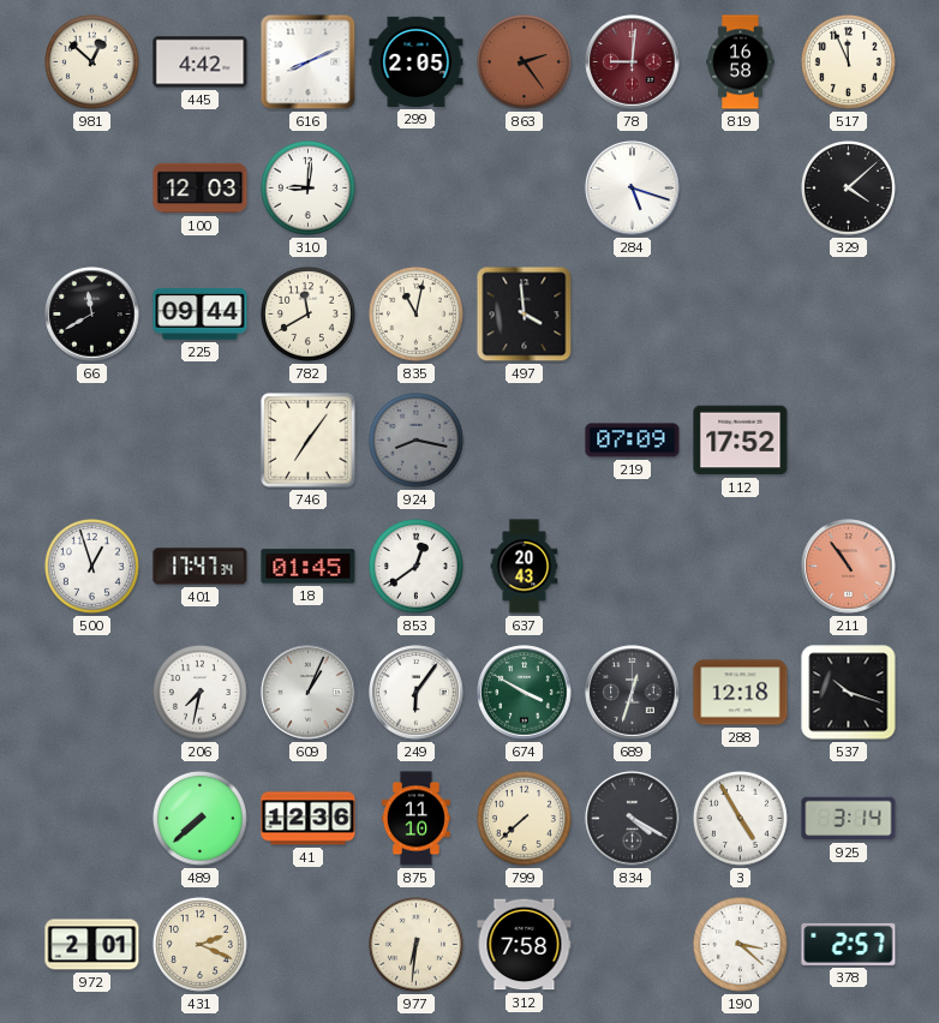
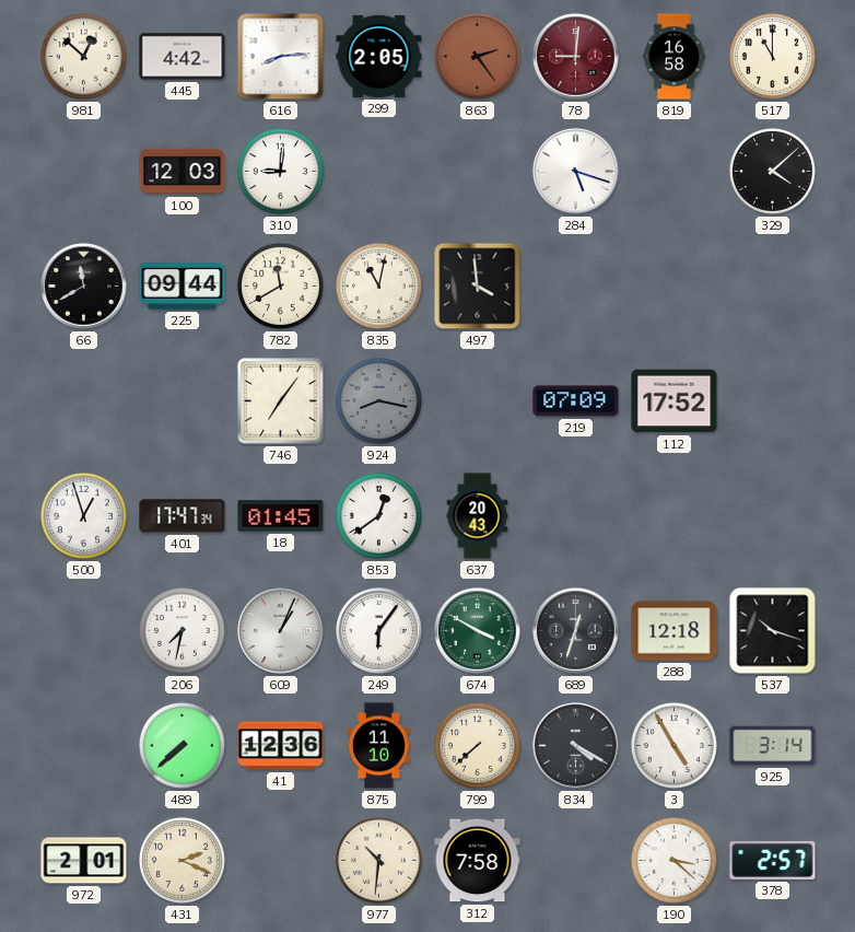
616: 8:11 -> 8:14
517: 11:56 -> 11:00
211: 10:54 -> none
977: 6:31 -> 10:31
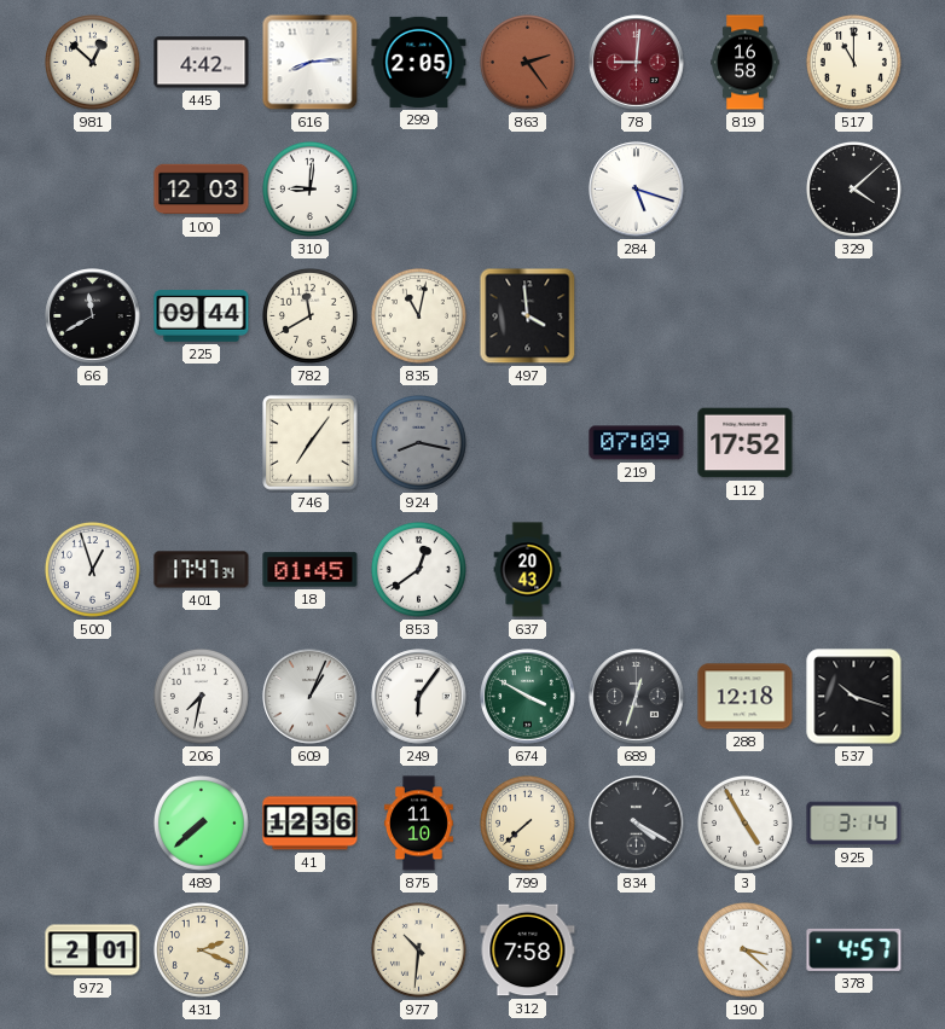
378: 2:57 -> 4:57
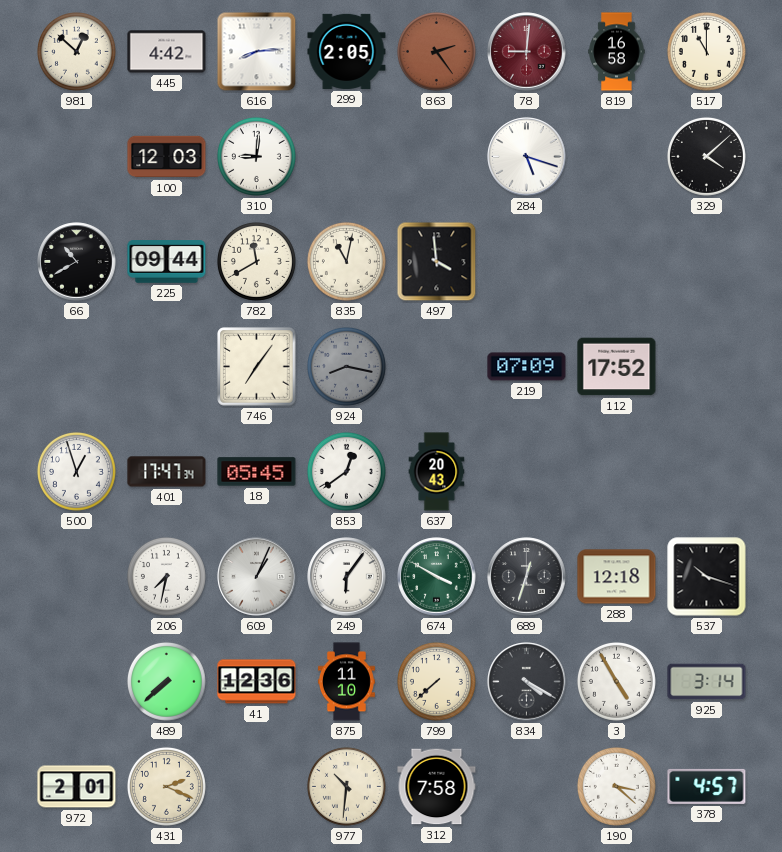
66: 11:40 -> 10:40
18: 01:45 -> 05:45
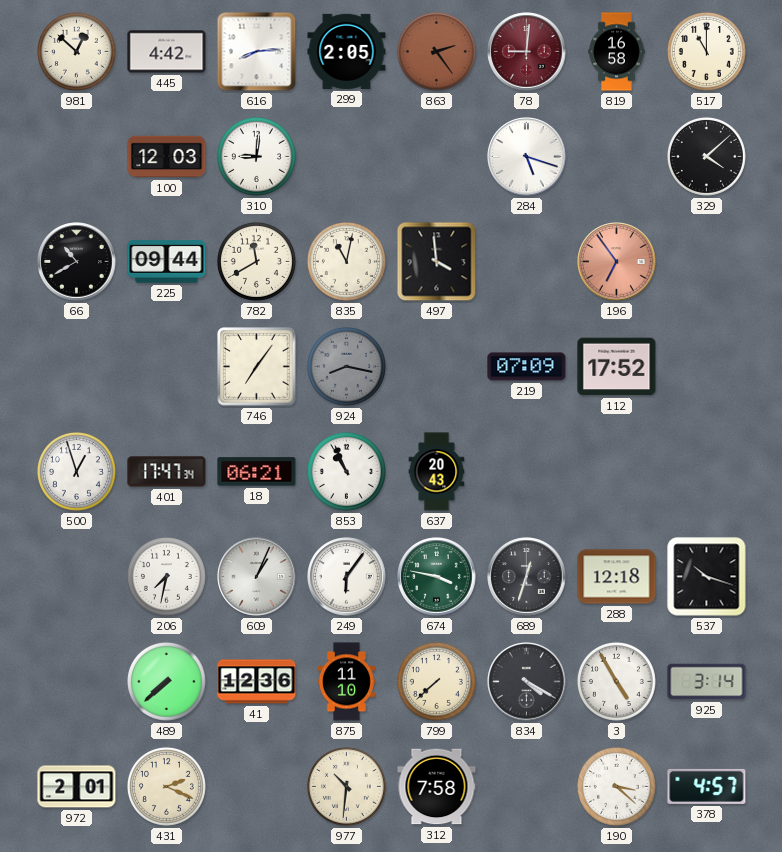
196: none -> 6:54
18: 05:45 -> 06:21
853: 12:39 -> 10:56
674: 3:50 -> 3:47
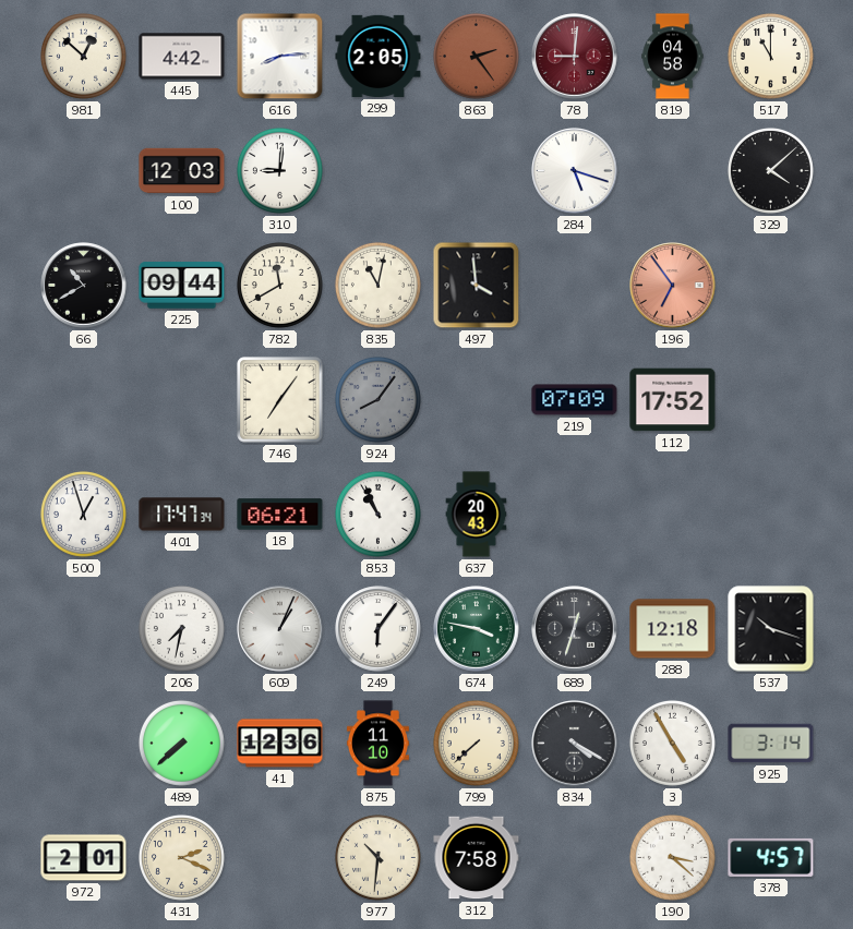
819: 16:58 -> 04:58
924: 8:17 -> 8:06
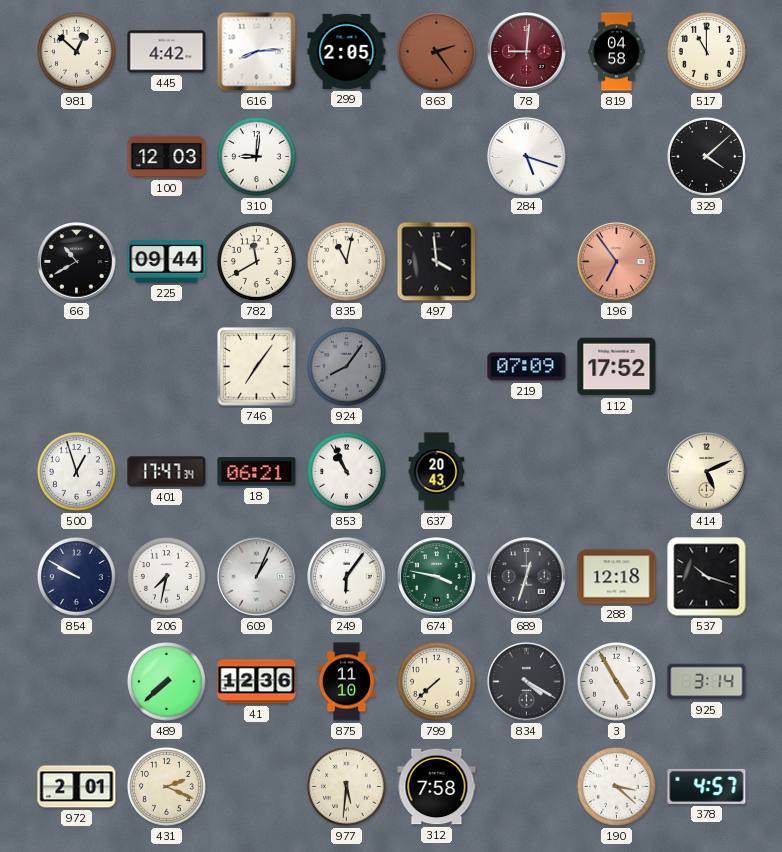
414: none -> 5:11
854: none -> 9:50
977: 10:31 -> 5:31
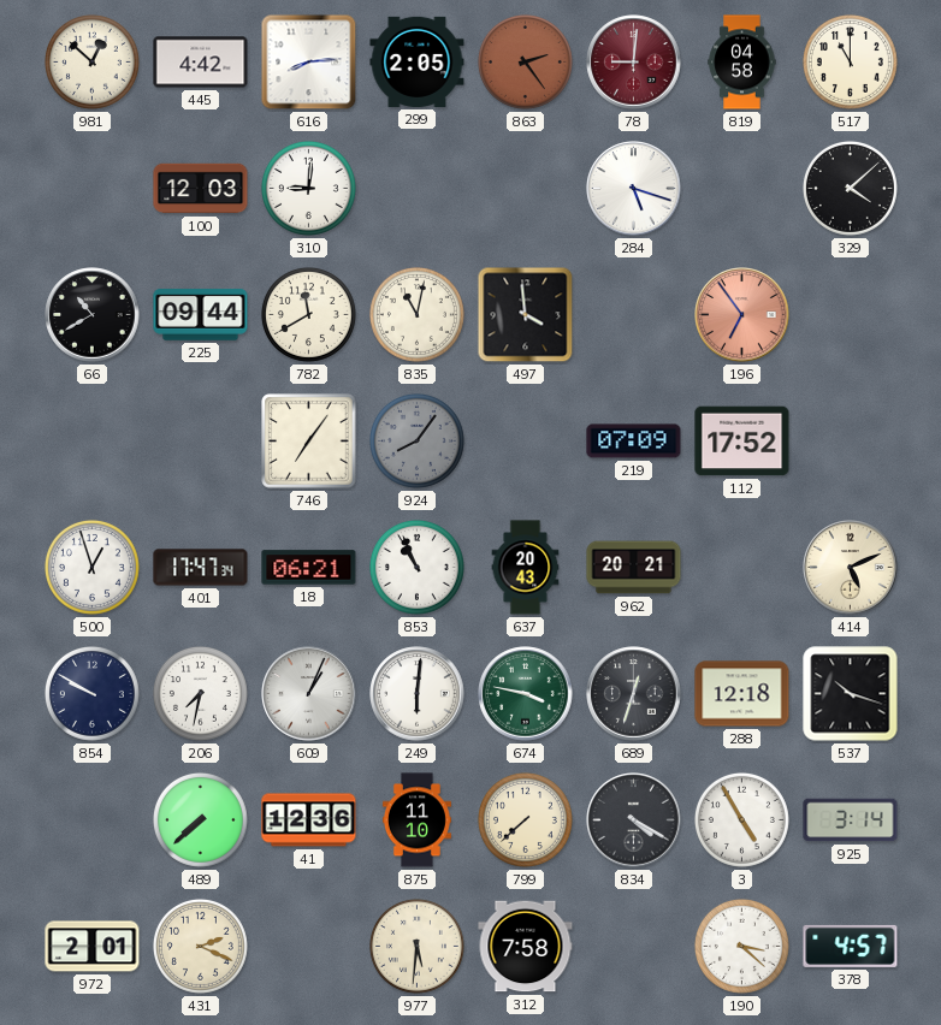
962: none -> 20:21
249: 6:06 -> 6:01
